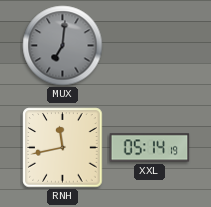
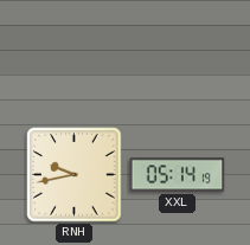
MUX: 7:01 -> none
RNH: 11:43 -> 9:43
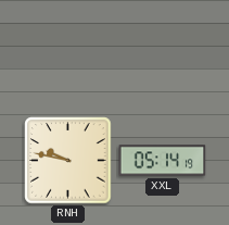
RNH: 9:43 -> 9:47
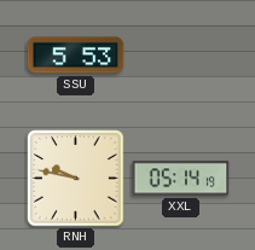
SSU: none -> 5:53
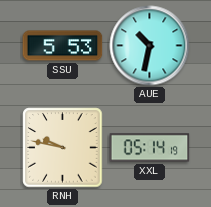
AUE: none -> 10:32
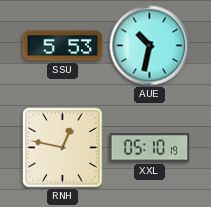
RNH: 9:47 -> 12:47
XXL: 05:14 -> 05:10
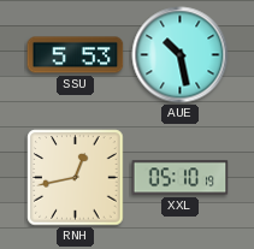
AUE: 10:32 -> 10:28
RNH: 12:47 -> 12:43
